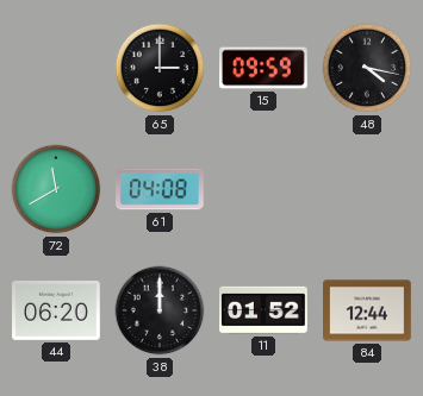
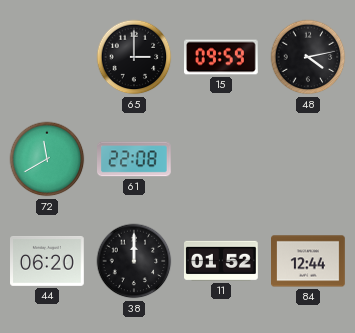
48: 4:17 -> 4:13
61: 04:08 -> 22:08
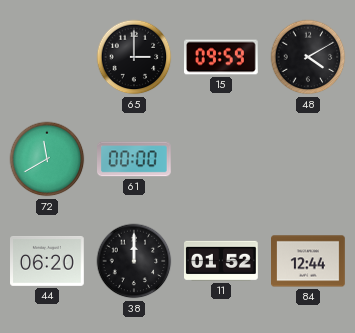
48: 4:13 -> 4:10
61: 22:08 -> 00:00
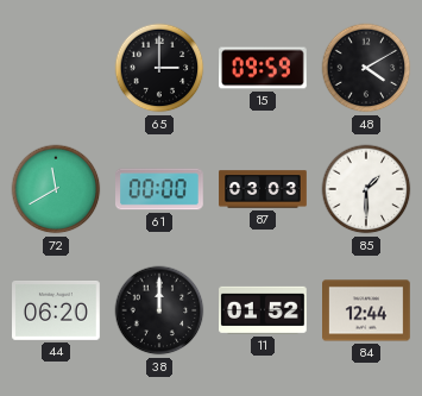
87: none -> 03:03
85: none -> 1:30
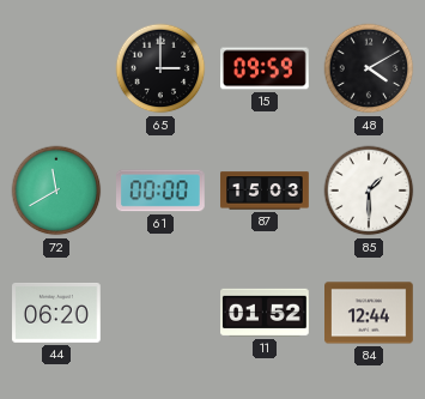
87: 03:03 -> 15:03
38: 12:00 -> none
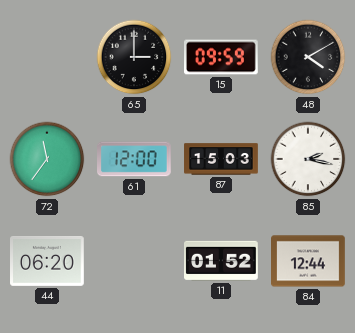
72: 11:40 -> 11:36
61: 00:00 -> 12:00
85: 1:30 -> 2:17
